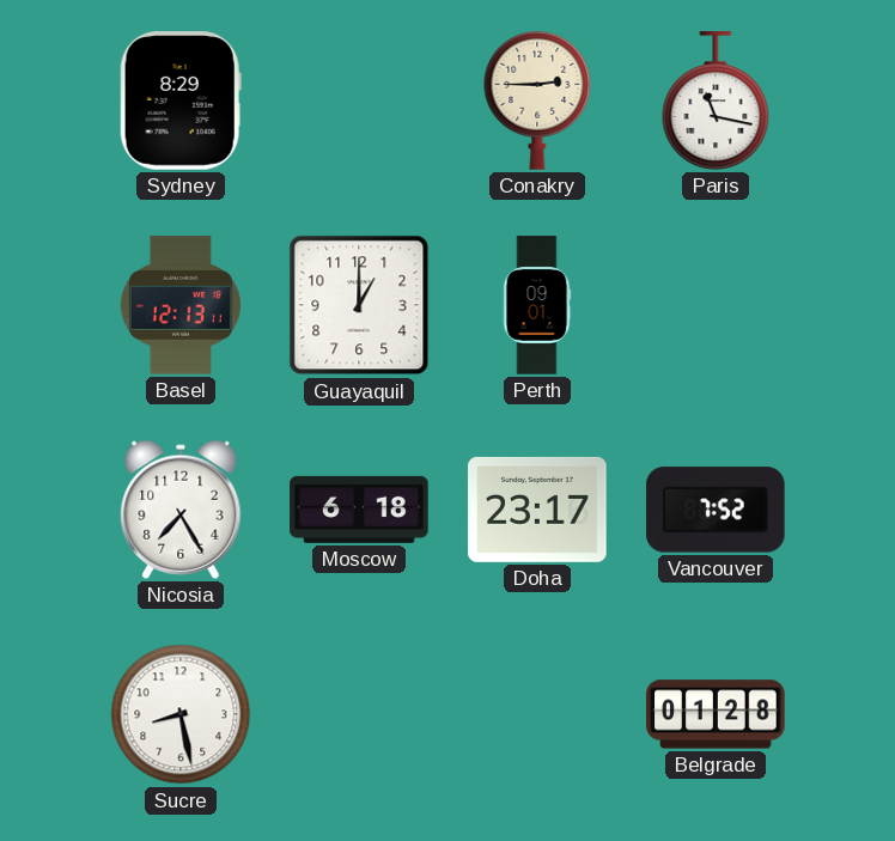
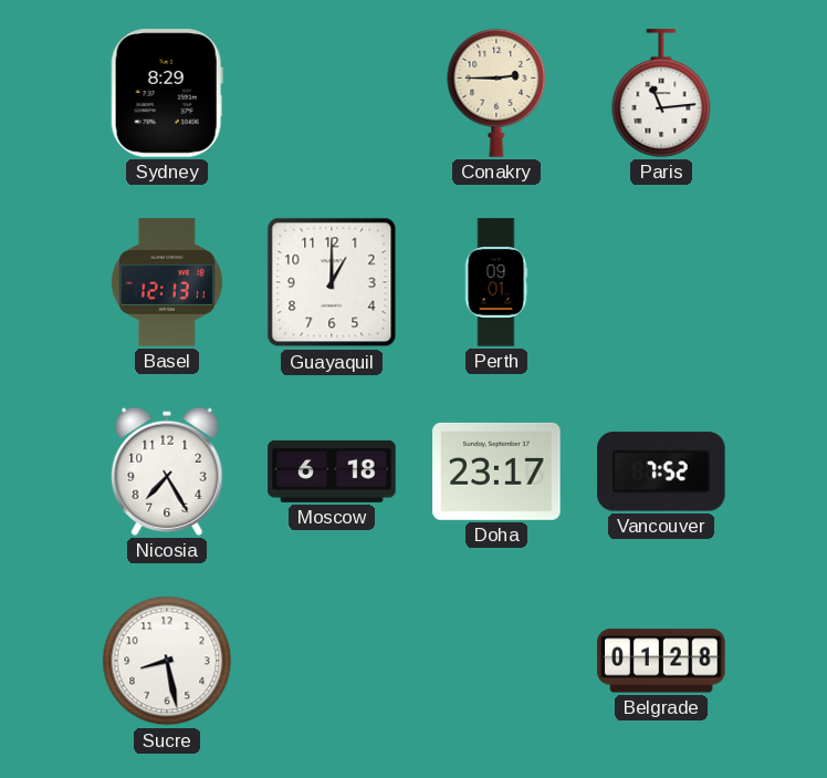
Paris: 11:17 -> 11:14
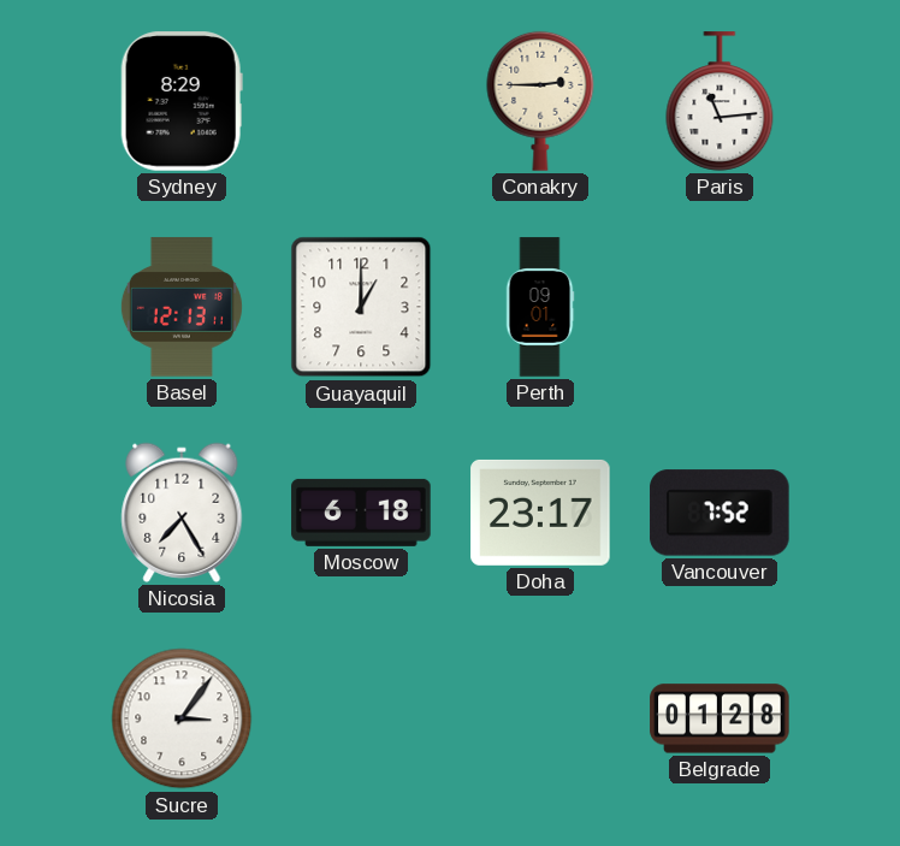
Sucre: 8:28 -> 3:06
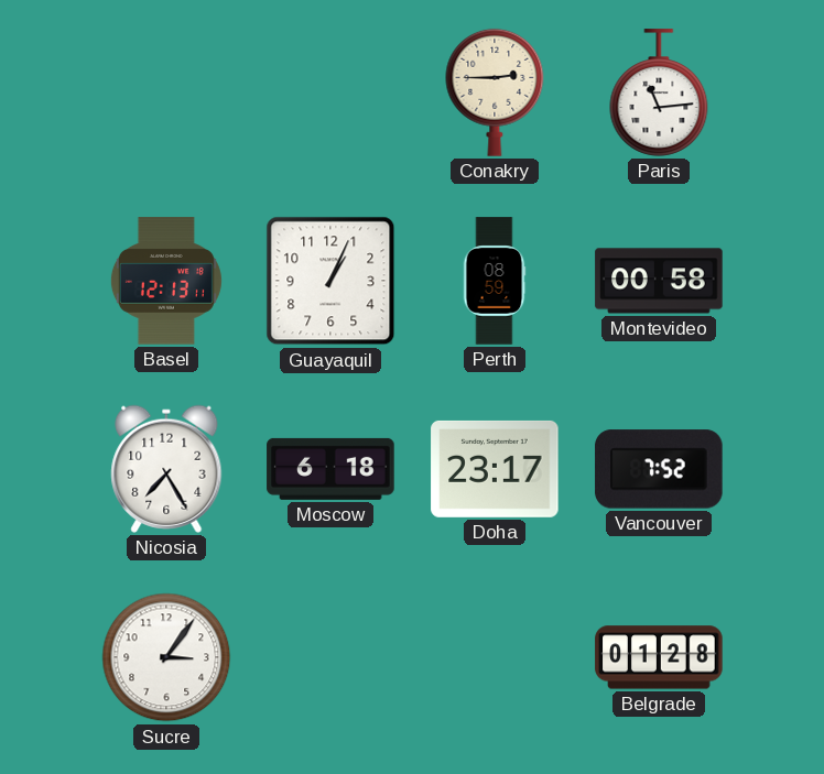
Sydney: 8:29 -> none
Guayaquil: 1:00 -> 1:04
Perth: 09:01 -> 08:59
Montevideo: none -> 00:58
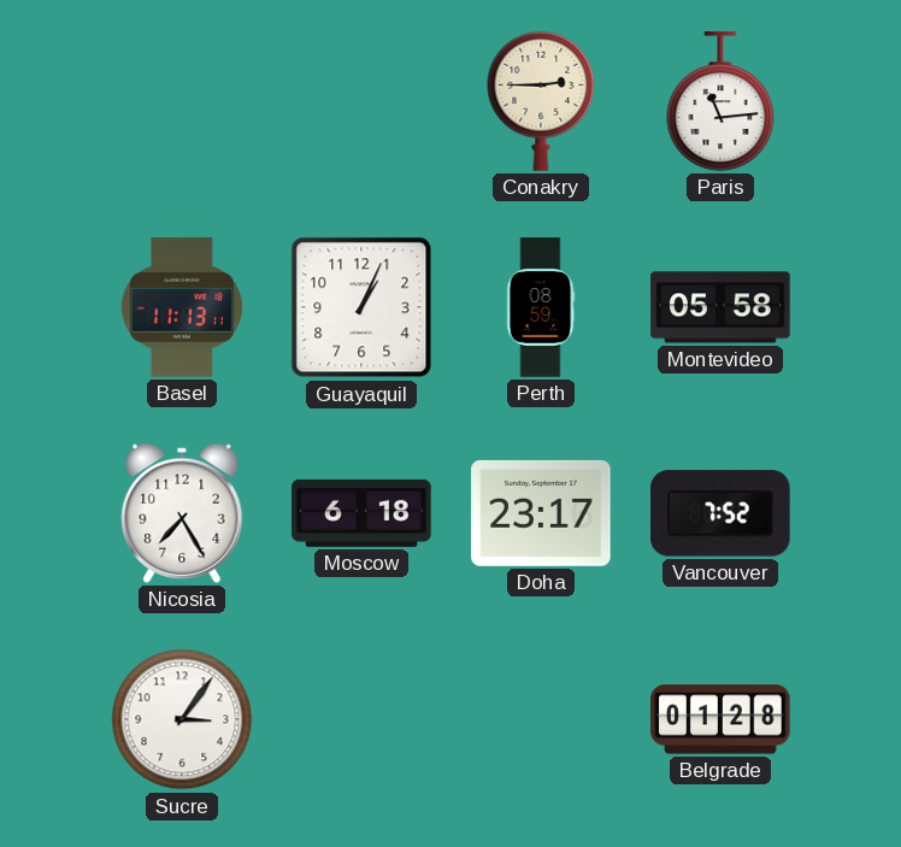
Basel: 12:13 -> 11:13
Montevideo: 00:58 -> 05:58
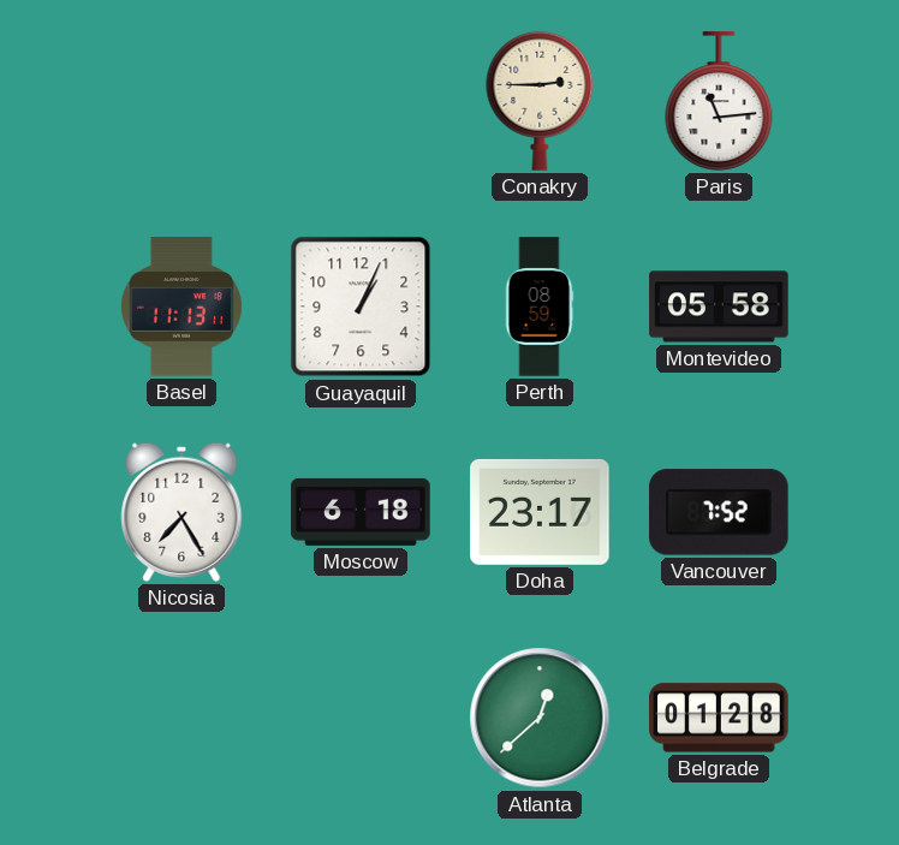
Sucre: 3:06 -> none
Atlanta: none -> 12:38
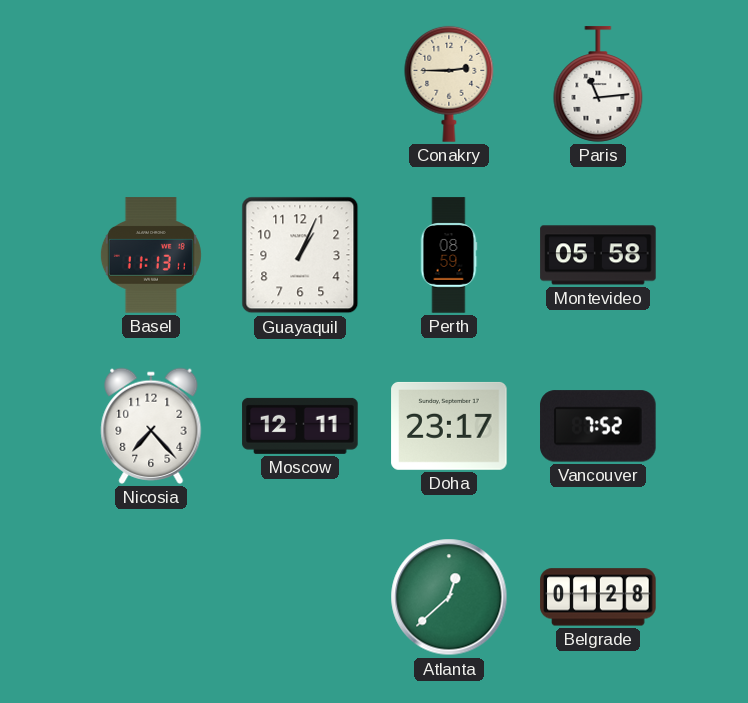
Nicosia: 7:25 -> 7:23
Moscow: 6:18 -> 12:11
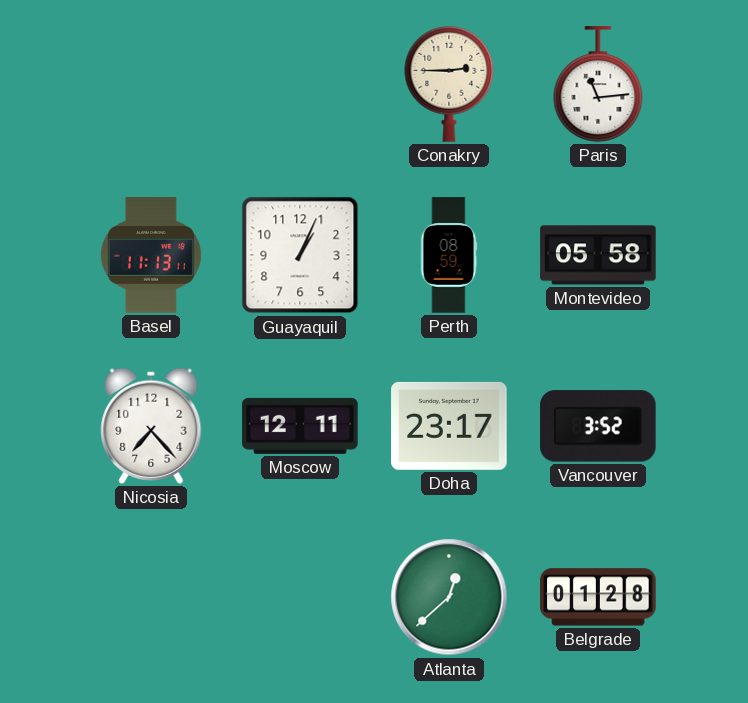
Vancouver: 7:52 -> 3:52
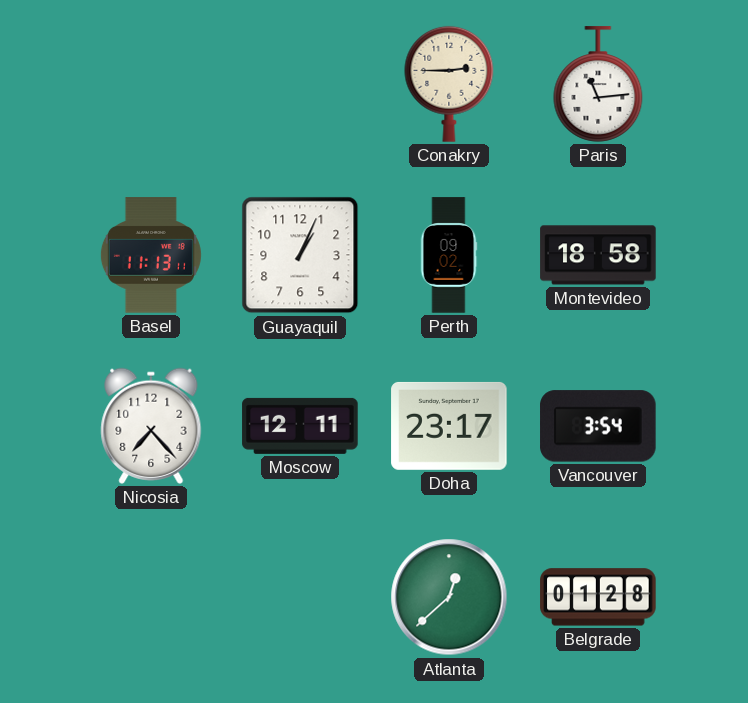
Perth: 08:59 -> 09:02
Montevideo: 05:58 -> 18:58
Vancouver: 3:52 -> 3:54
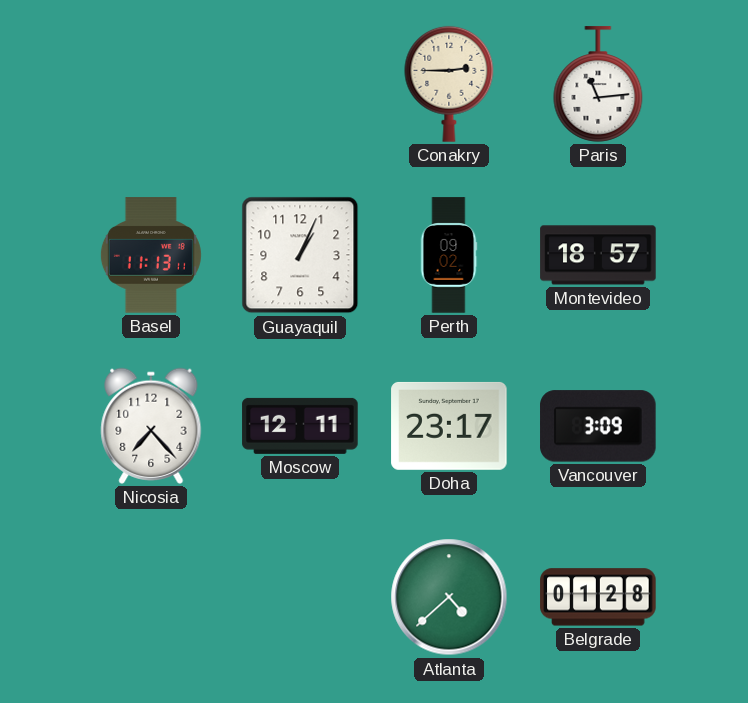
Montevideo: 18:58 -> 18:57
Vancouver: 3:54 -> 3:09
Atlanta: 12:38 -> 4:38
